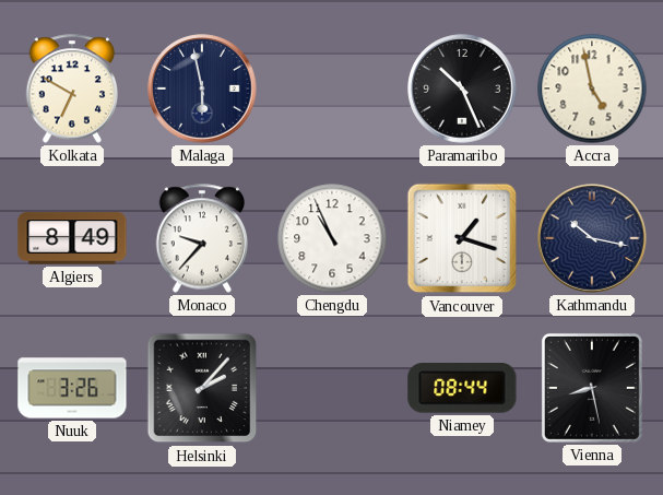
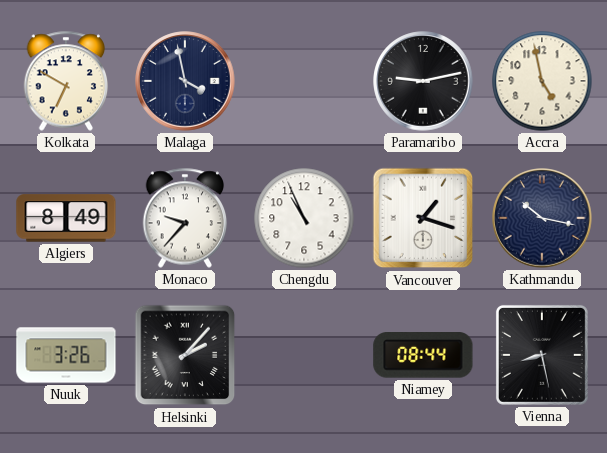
Malaga: 5:58 -> 3:58
Paramaribo: 10:26 -> 9:13
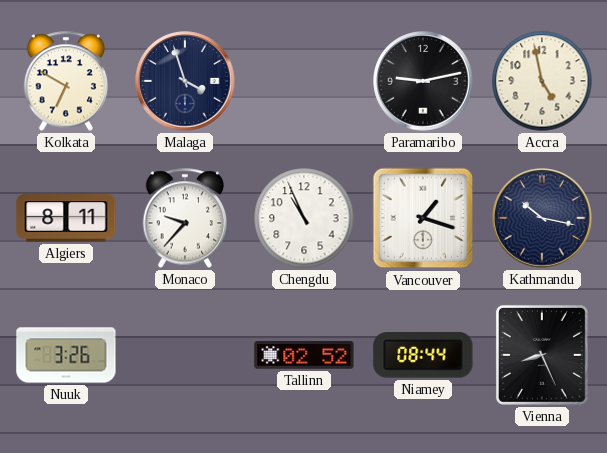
Malaga: 3:58 -> 3:57
Algiers: 8:49 -> 8:11
Helsinki: 2:07 -> none
Tallinn: none -> 02:52
Vienna: 8:28 -> 8:26
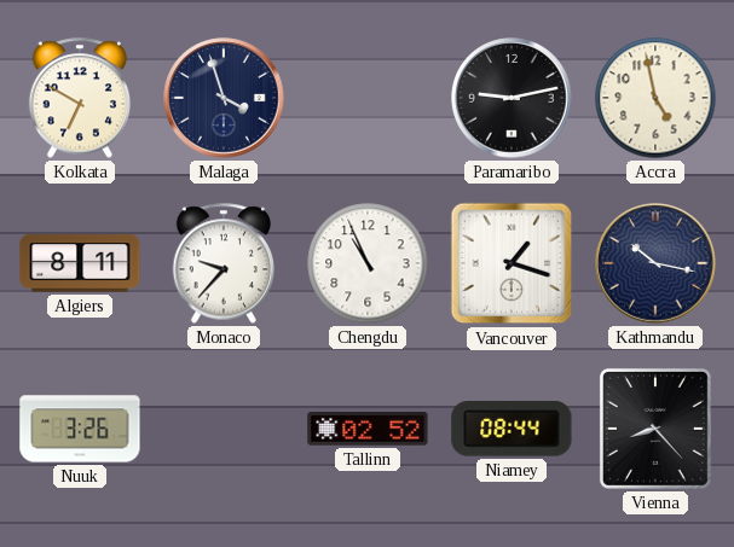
Vienna: 8:26 -> 8:23
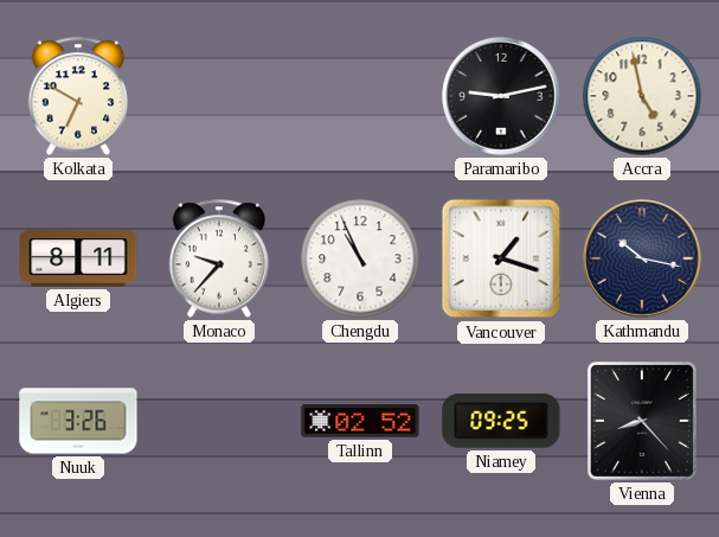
Malaga: 3:57 -> none
Niamey: 08:44 -> 09:25
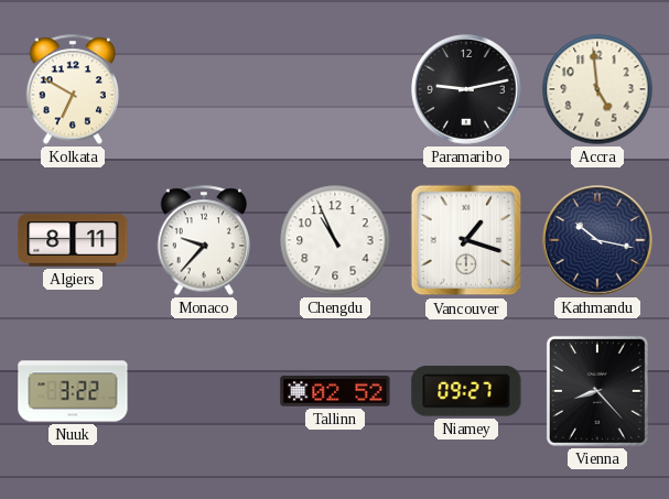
Accra: 4:58 -> 4:59
Nuuk: 3:26 -> 3:22
Niamey: 09:25 -> 09:27
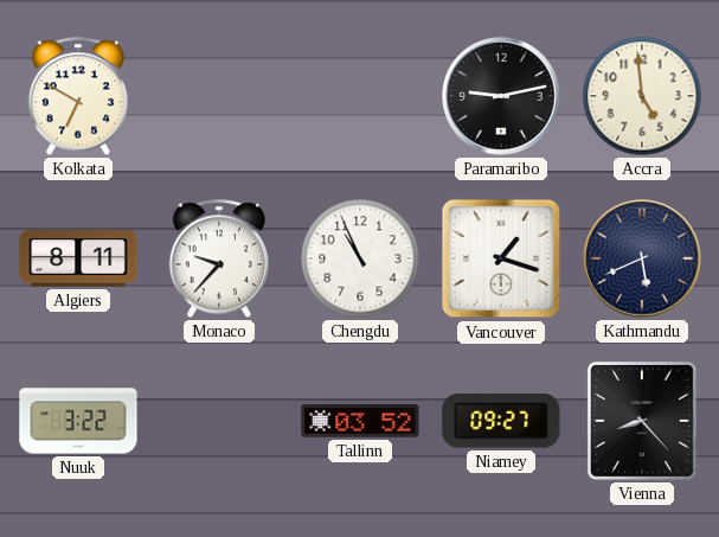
Kathmandu: 10:17 -> 5:41
Tallinn: 02:52 -> 03:52
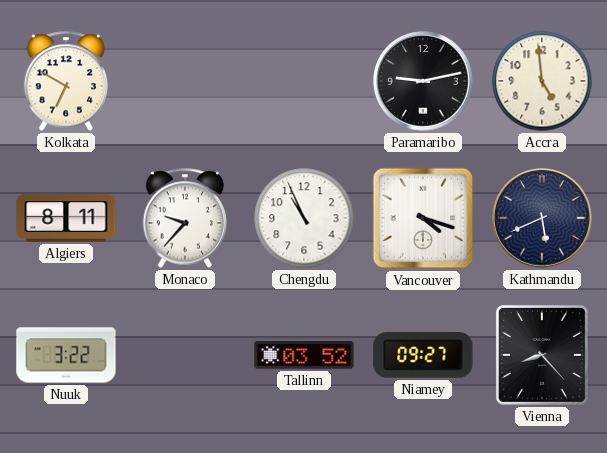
Vancouver: 1:18 -> 4:18
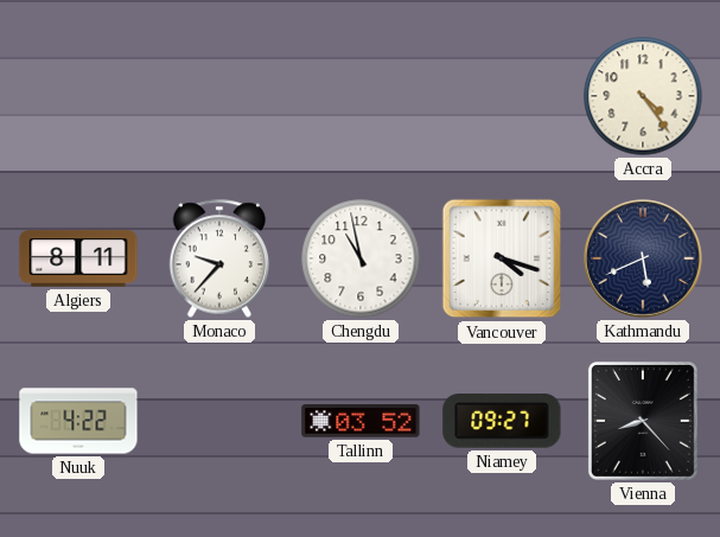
Kolkata: 6:50 -> none
Paramaribo: 9:13 -> none
Accra: 4:59 -> 4:24
Chengdu: 10:56 -> 10:58
Nuuk: 3:22 -> 4:22
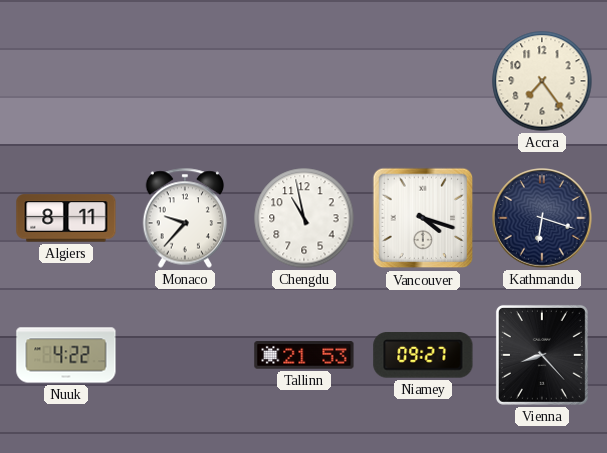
Accra: 4:24 -> 7:24
Kathmandu: 5:41 -> 6:18
Tallinn: 03:52 -> 21:53
